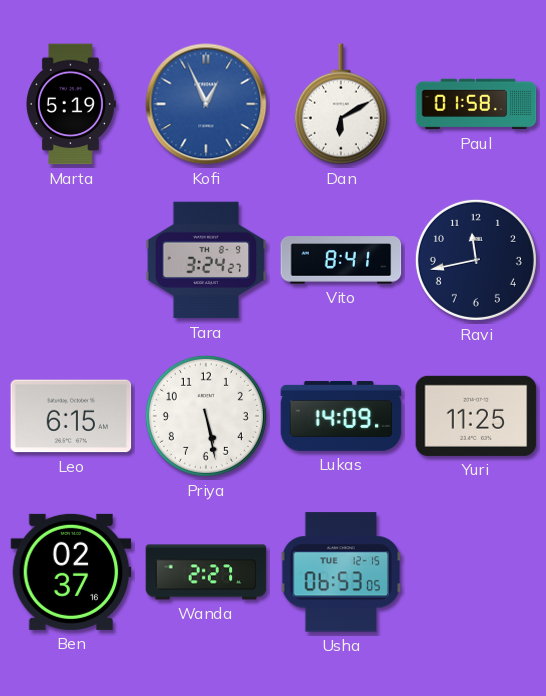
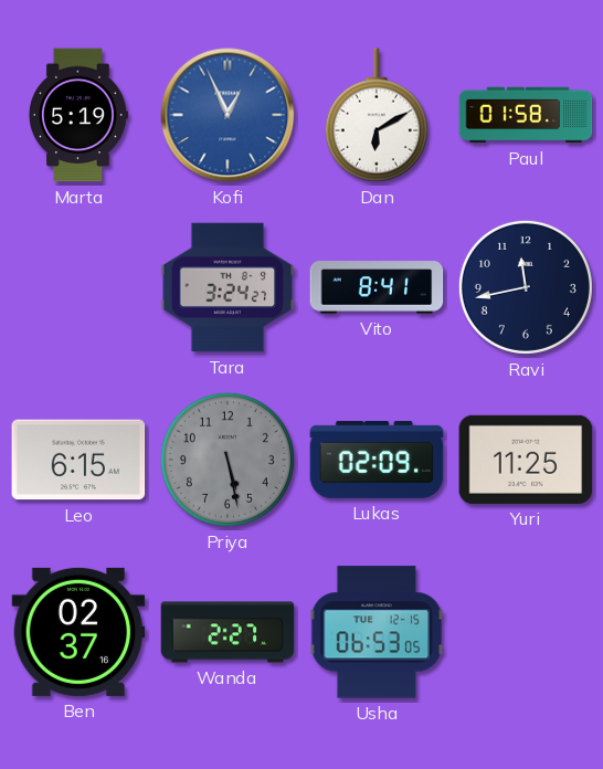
Priya dial: white -> grey
Lukas: 14:09 -> 02:09
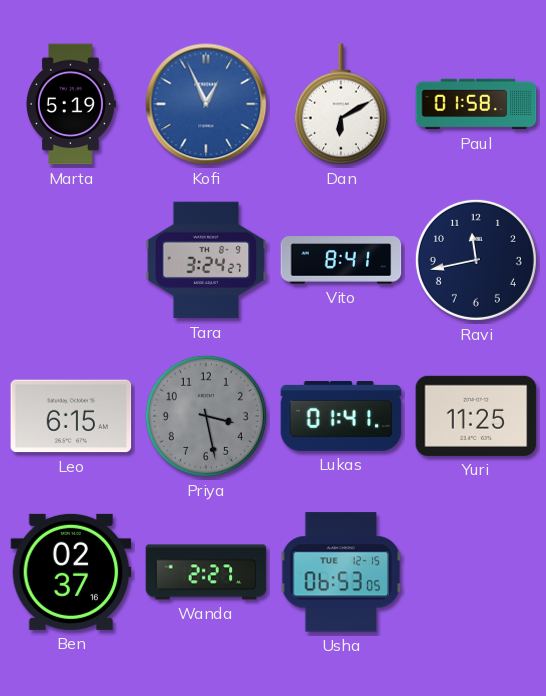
Priya: 5:28 -> 3:28
Lukas: 02:09 -> 01:41
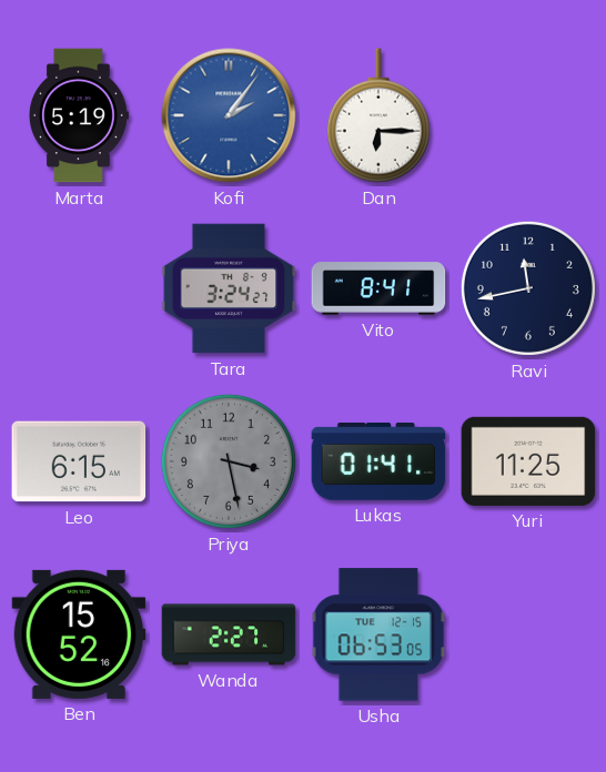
Kofi: 12:56 -> 2:06
Dan: 6:10 -> 6:15
Paul: 01:58 -> none
Ben: 02:37 -> 15:52
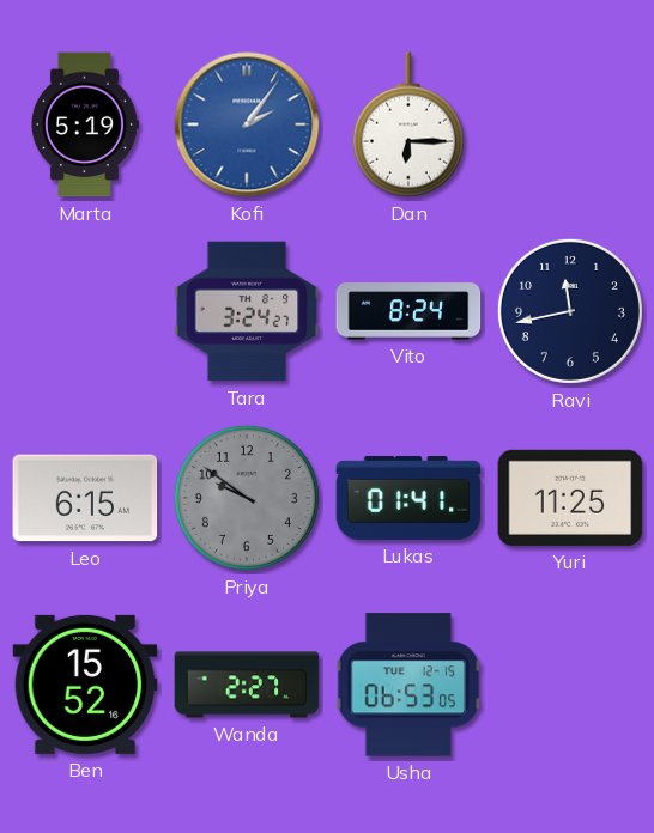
Vito: 8:41 -> 8:24
Priya: 3:28 -> 9:51
